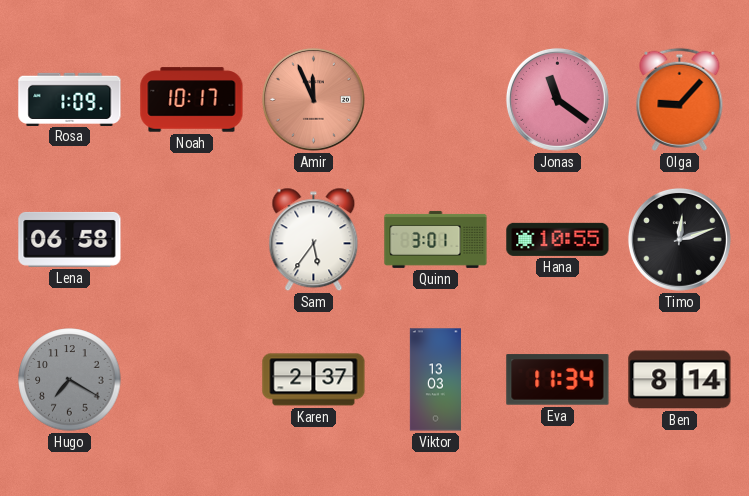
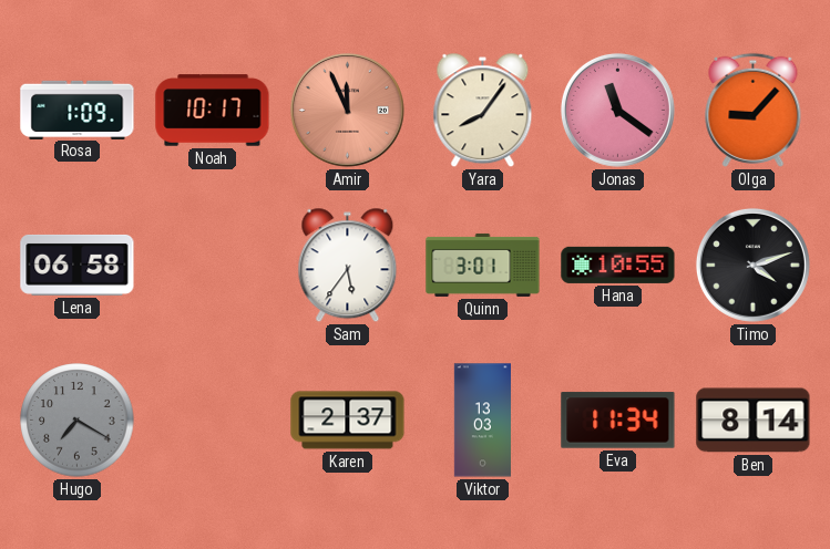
Yara: none -> 8:06
Timo: 12:12 -> 4:12
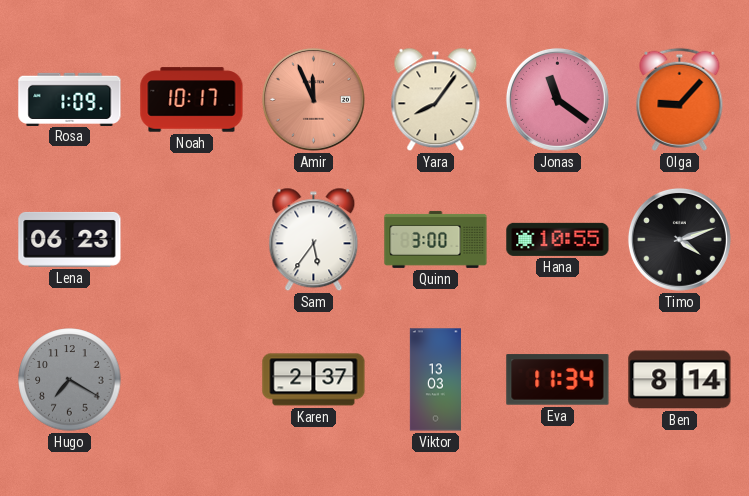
Lena: 06:58 -> 06:23
Quinn: 3:01 -> 3:00
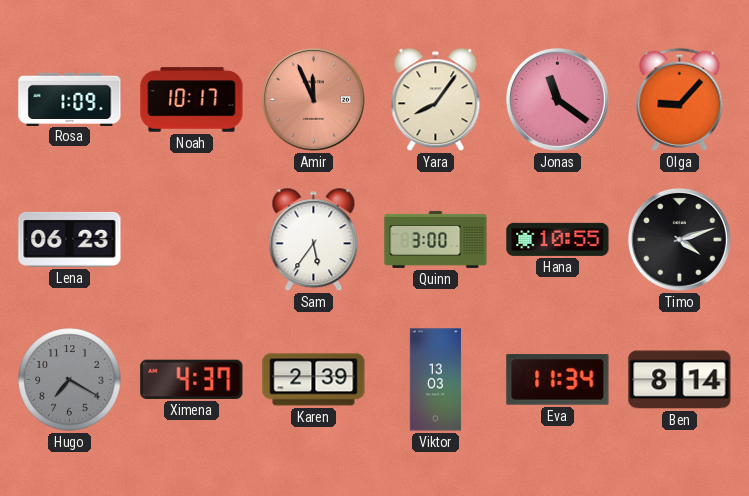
Ximena: none -> 4:37
Karen: 2:37 -> 2:39
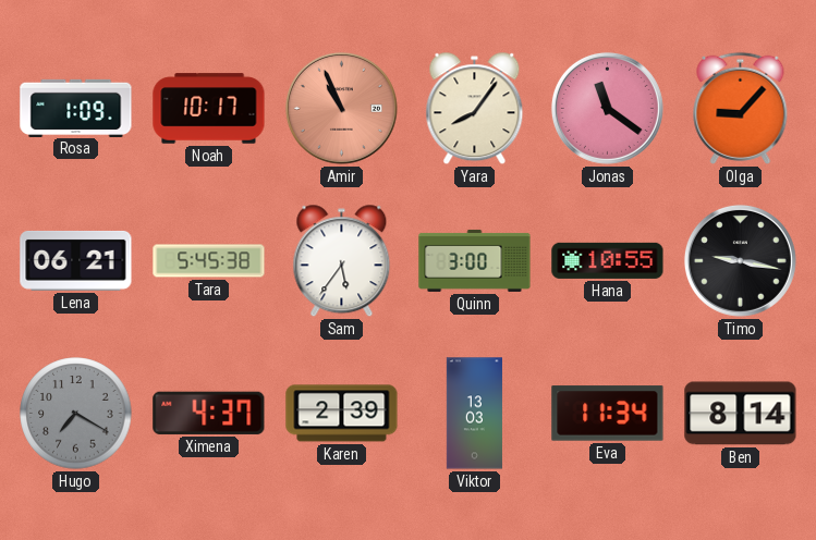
Amir: 11:56 -> 10:56
Lena: 06:23 -> 06:21
Tara: none -> 5:45
Timo: 4:12 -> 9:17
